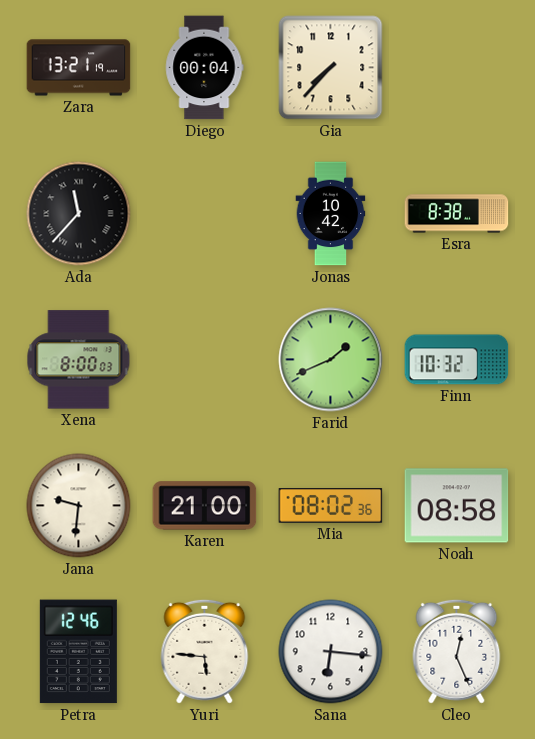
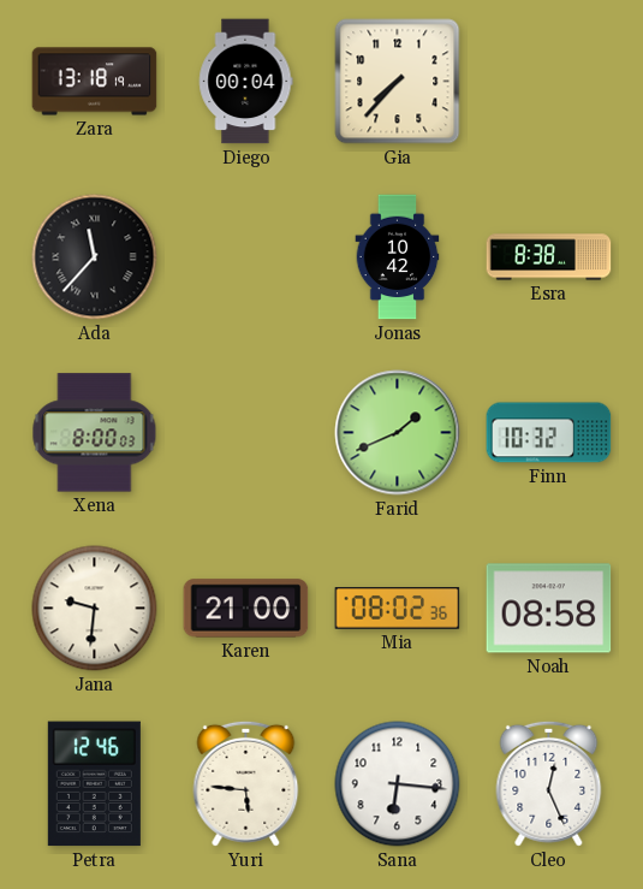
Zara: 13:21 -> 13:18
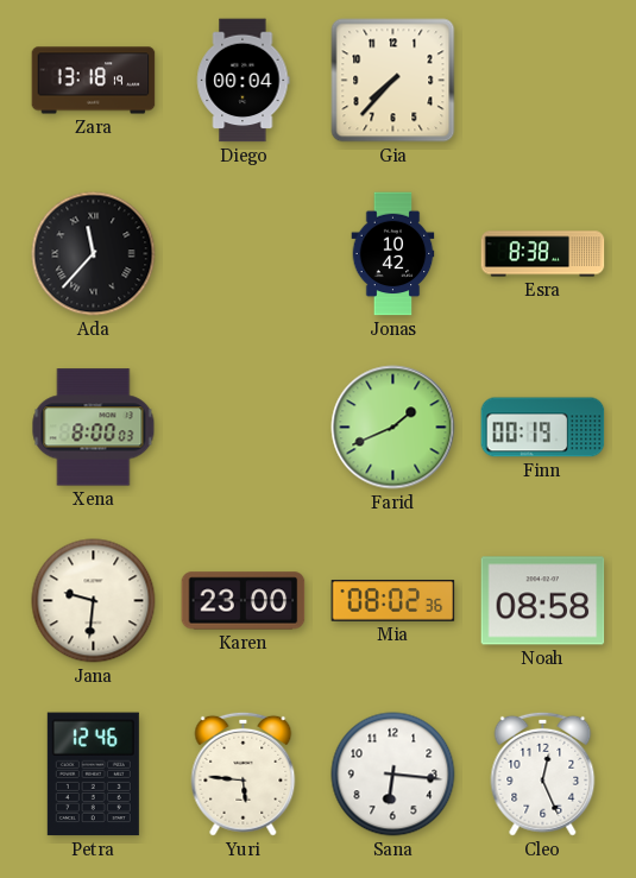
Finn: 10:32 -> 00:19
Karen: 21:00 -> 23:00
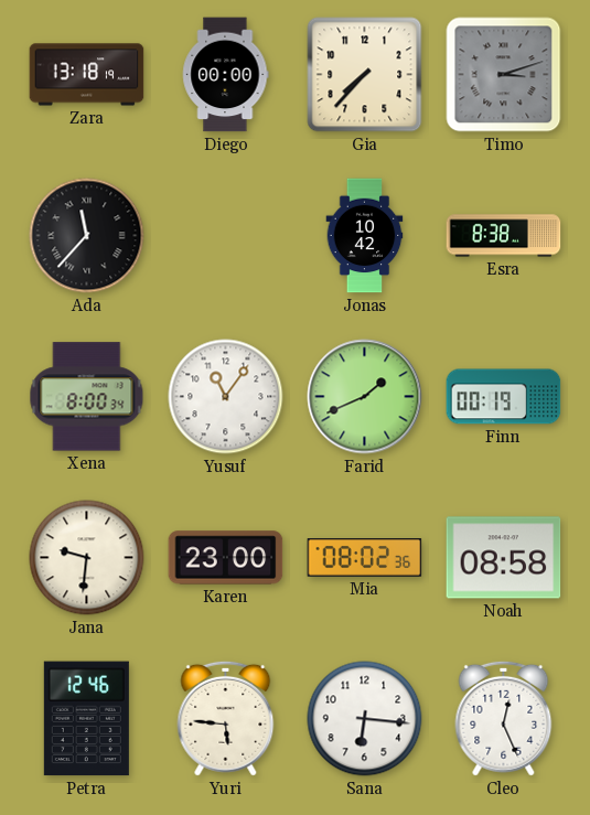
Diego: 00:04 -> 00:00
Timo: none -> 3:12
Xena: 8:00:03 -> 8:00:34
Yusuf: none -> 11:06
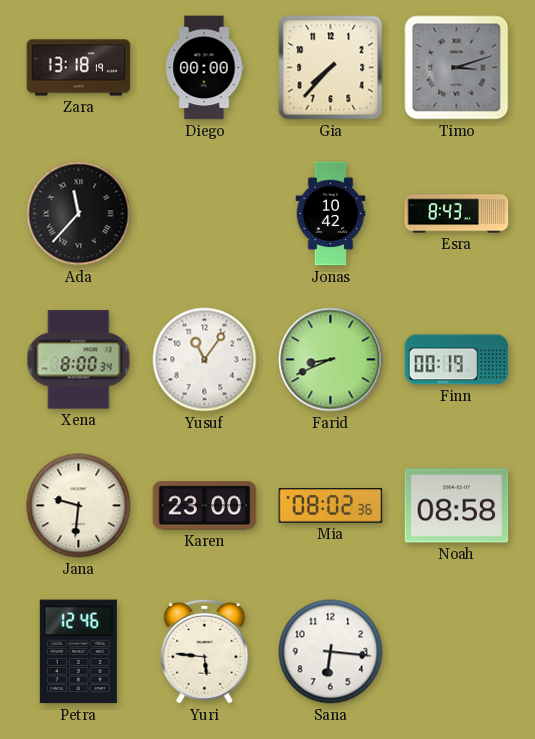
Esra: 8:38 -> 8:43
Farid: 1:41 -> 8:41
Cleo: 12:26 -> none
